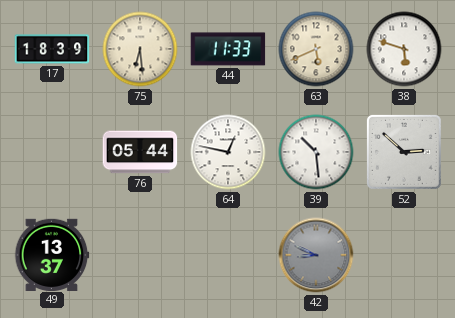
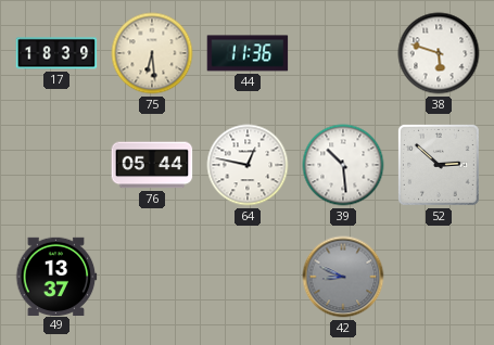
44: 11:33 -> 11:36
63: 5:41 -> none
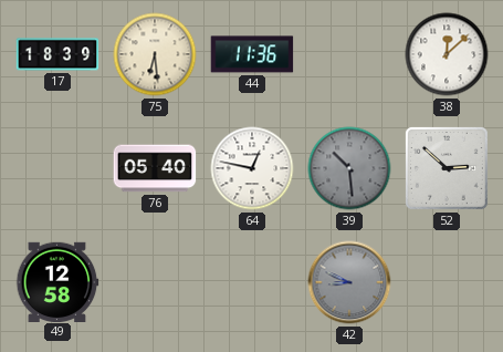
38: 5:48 -> 12:08
76: 05:44 -> 05:40
39 dial: white -> grey
49: 13:37 -> 12:58
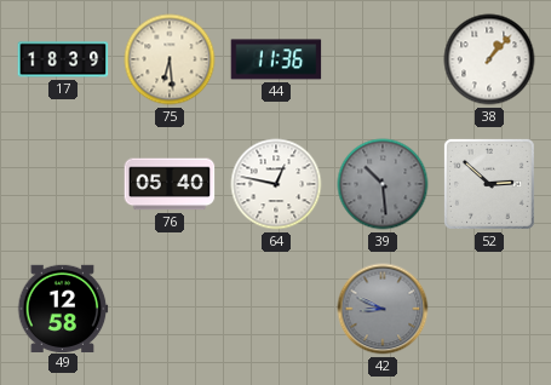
38: 12:08 -> 1:07
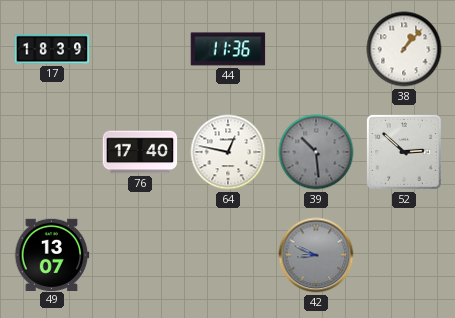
75: 6:29 -> none
76: 05:40 -> 17:40
49: 12:58 -> 13:07
